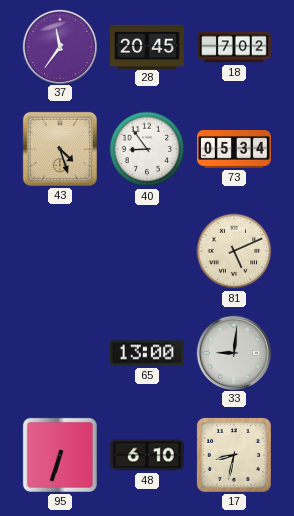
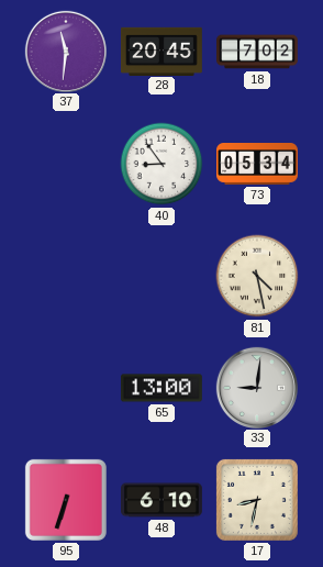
37: 11:36 -> 11:31
43: 4:27 -> none
81: 5:11 -> 4:28
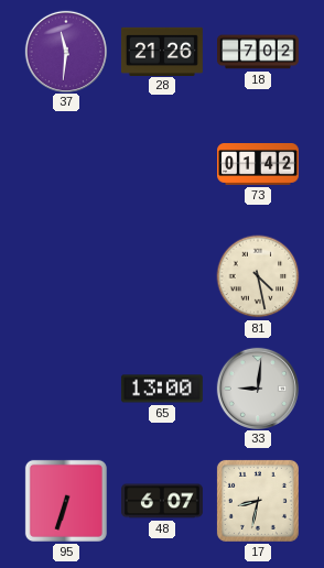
28: 20:45 -> 21:26
40: 8:54 -> none
73: 05:34 -> 01:42
48: 6:10 -> 6:07
